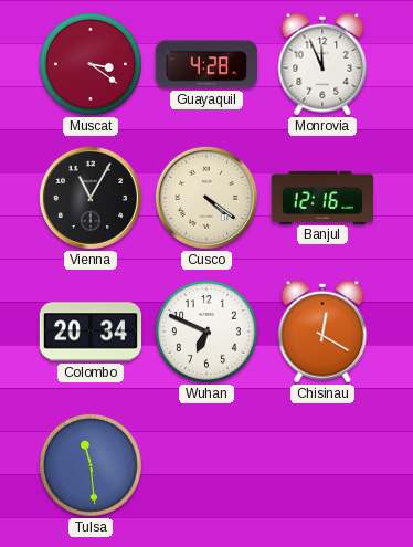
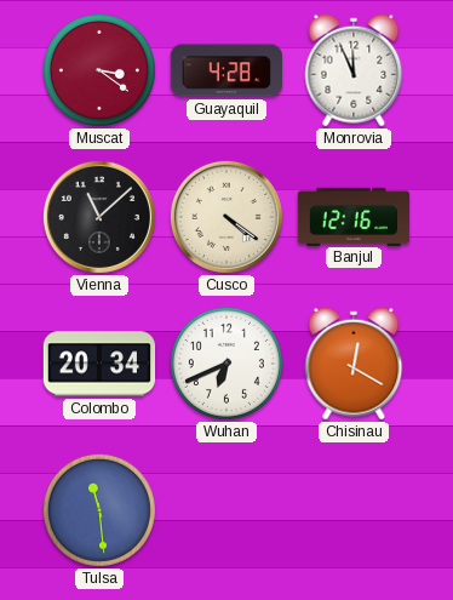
Vienna: 11:05 -> 11:08
Wuhan: 6:49 -> 6:41
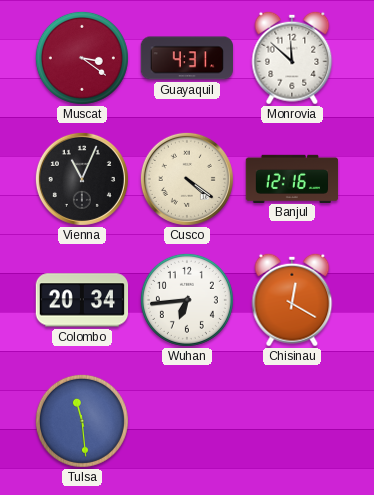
Guayaquil: 4:28 -> 4:31
Monrovia: 11:56 -> 11:52
Vienna: 11:08 -> 11:04
Wuhan: 6:41 -> 6:44
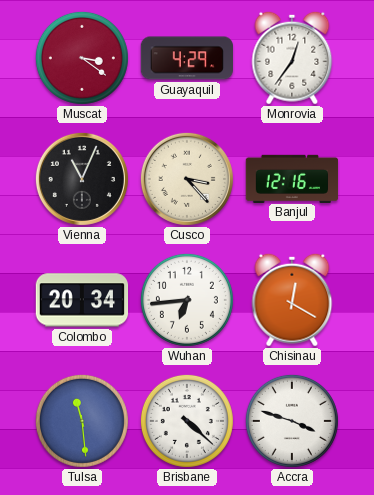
Guayaquil: 4:31 -> 4:29
Monrovia: 11:52 -> 12:36
Cusco: 4:21 -> 3:23
Brisbane: none -> 4:22
Accra: none -> 3:48
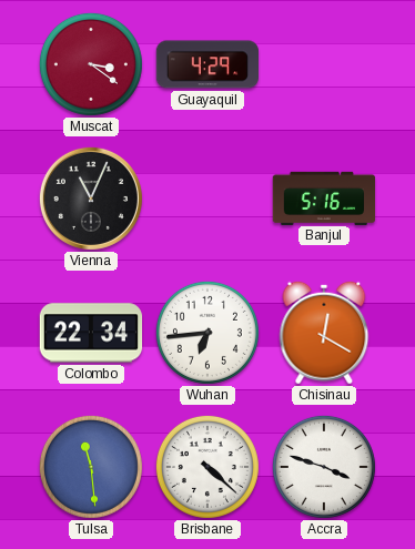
Monrovia: 12:36 -> none
Cusco: 3:23 -> none
Banjul: 12:16 -> 5:16
Colombo: 20:34 -> 22:34
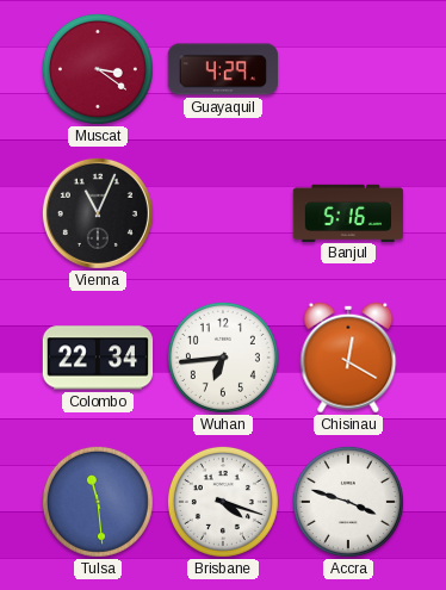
Brisbane: 4:22 -> 4:18
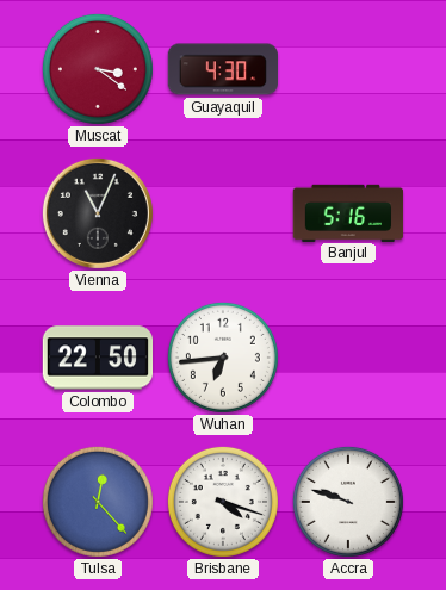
Guayaquil: 4:29 -> 4:30
Colombo: 22:34 -> 22:50
Chisinau: 12:20 -> none
Tulsa: 11:29 -> 12:23
Accra: 3:48 -> 9:48
